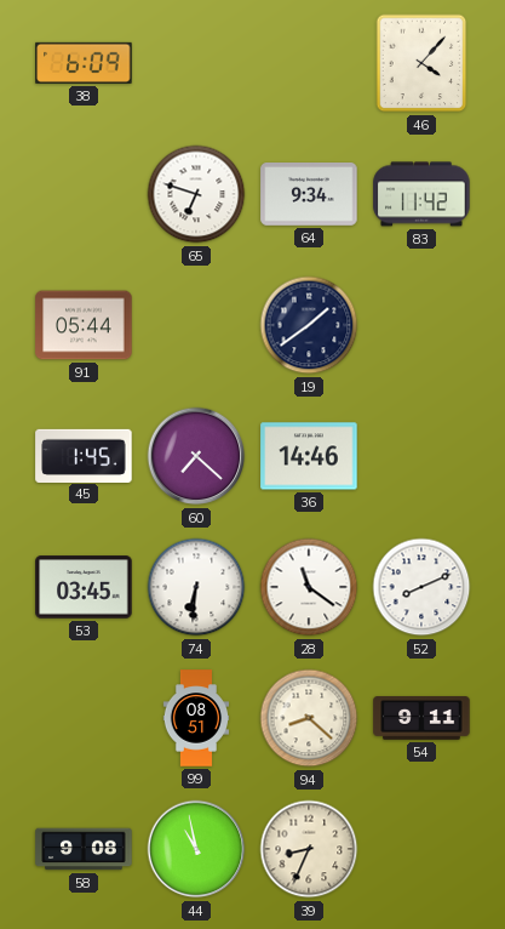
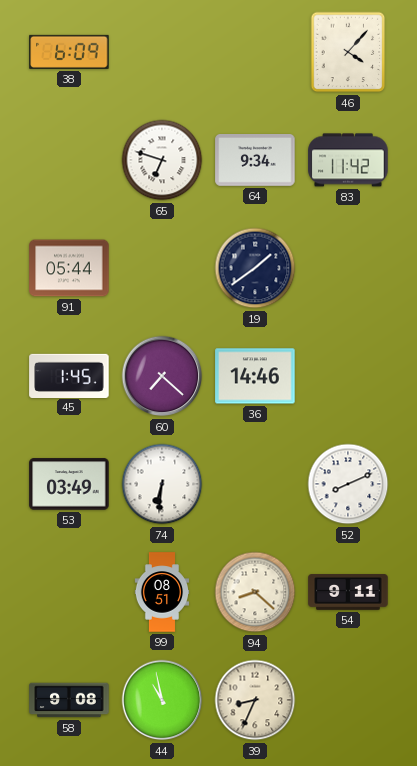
53: 03:45 -> 03:49
28: 11:21 -> none
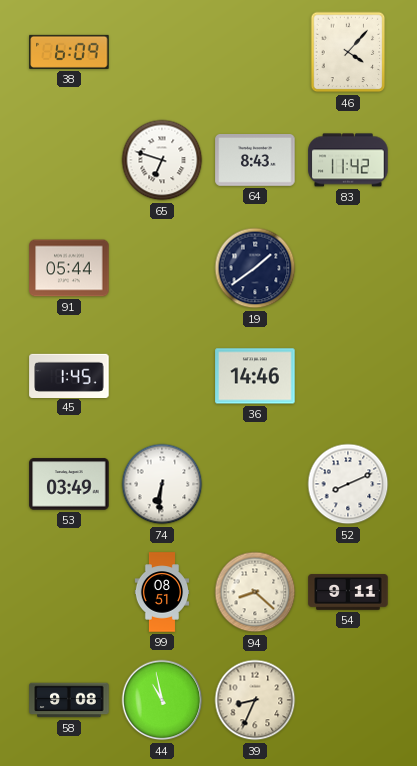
64: 9:34 -> 8:43
60: 7:22 -> none
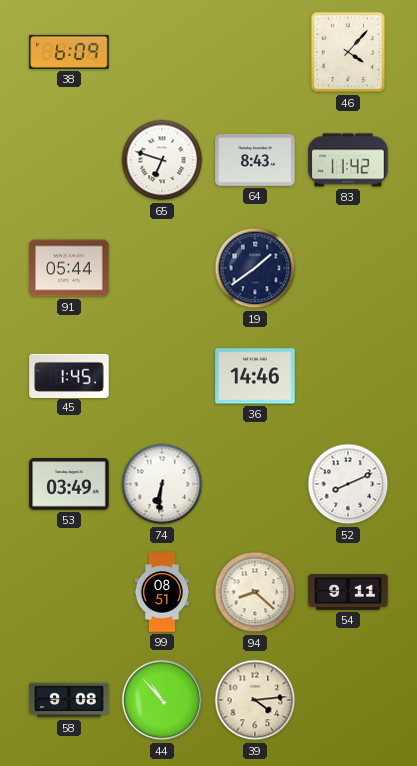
44: 10:58 -> 10:53
39: 8:34 -> 4:14
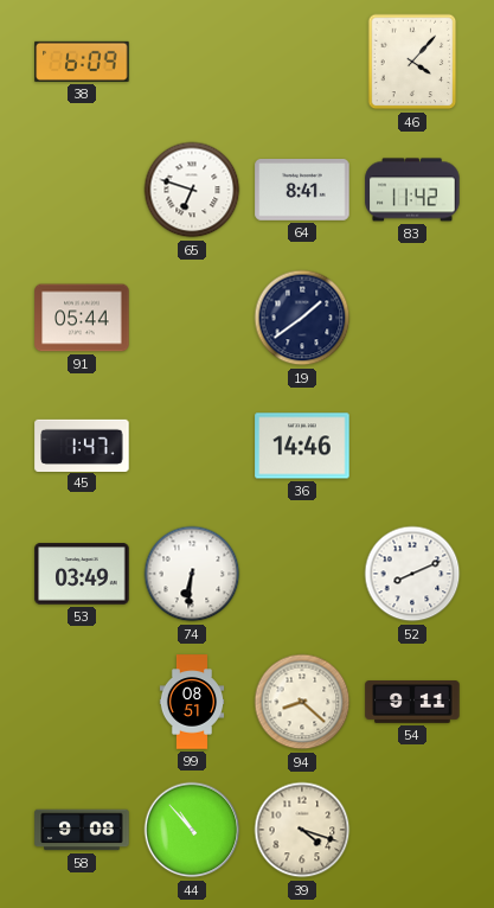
64: 8:43 -> 8:41
45: 1:45 -> 1:47
39: 4:14 -> 4:18
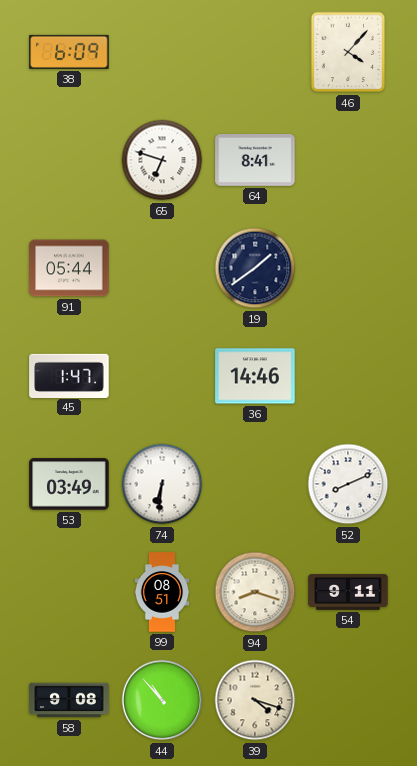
83: 11:42 -> none
94: 8:22 -> 8:18
